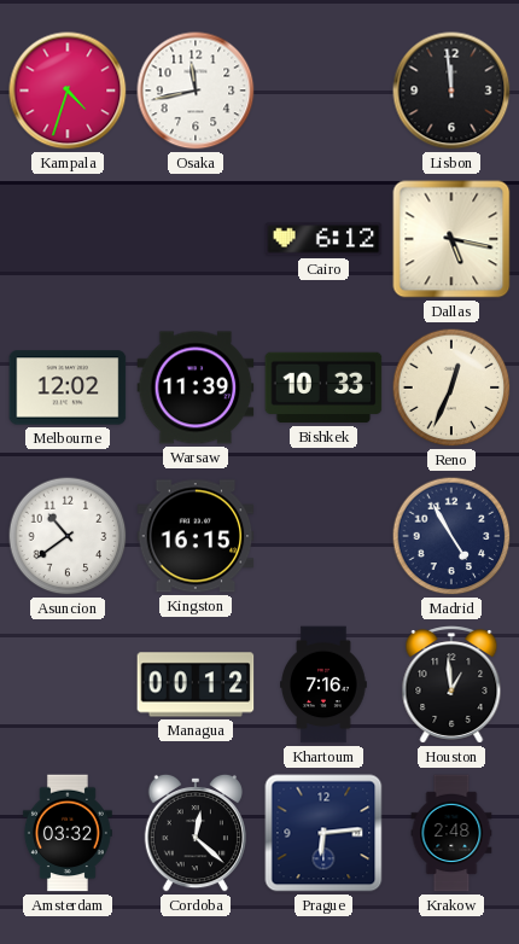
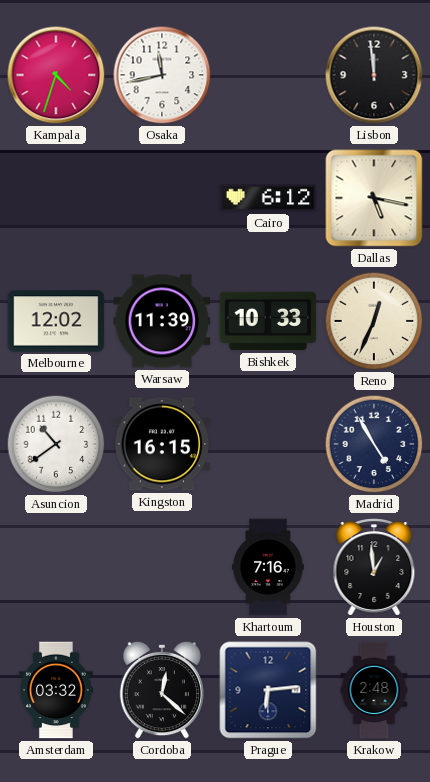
Managua: 00:12 -> none
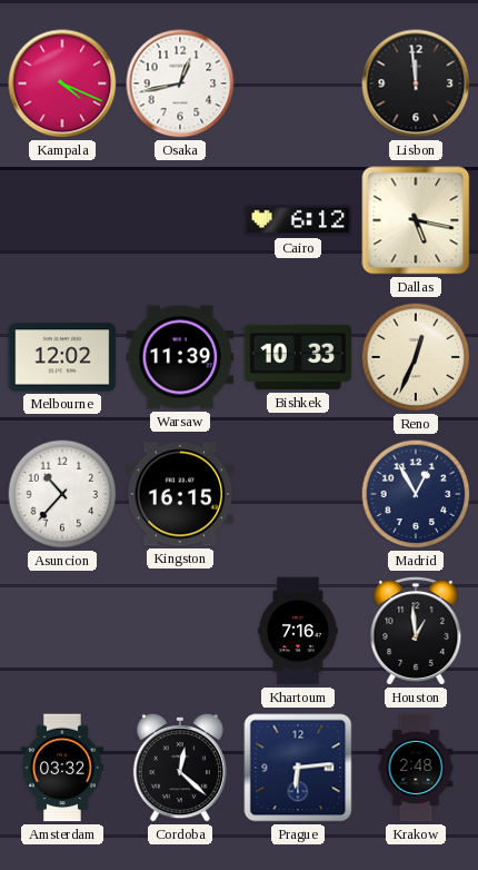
Kampala: 4:33 -> 4:19
Osaka: 11:43 -> 12:43
Asuncion: 10:39 -> 10:37
Madrid: 4:55 -> 12:55
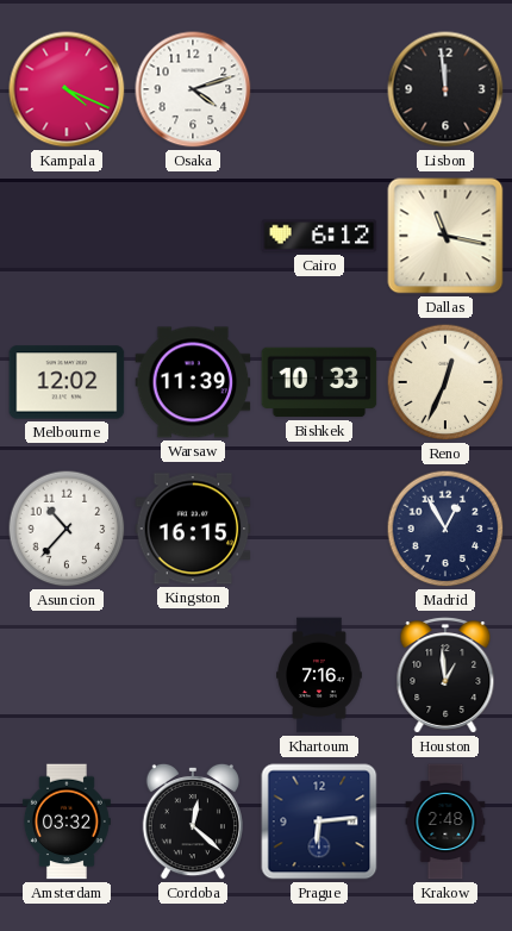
Osaka: 12:43 -> 4:12
Dallas: 5:17 -> 11:17
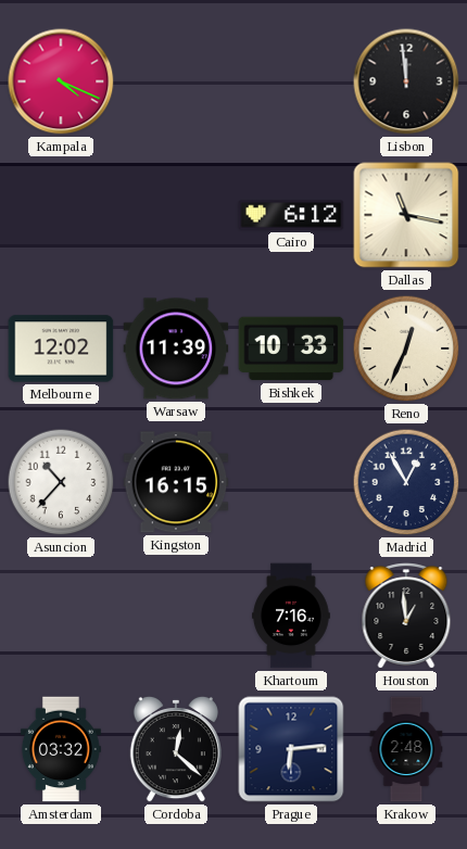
Osaka: 4:12 -> none
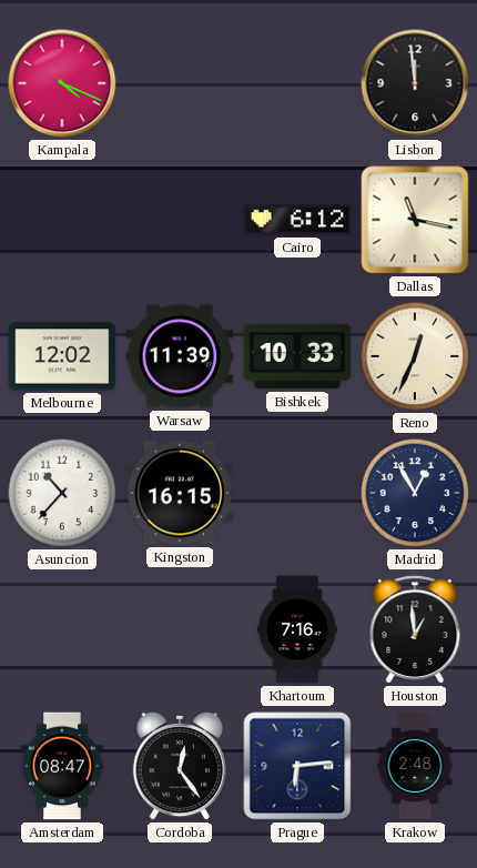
Amsterdam: 03:32 -> 08:47
Cordoba: 12:22 -> 12:24
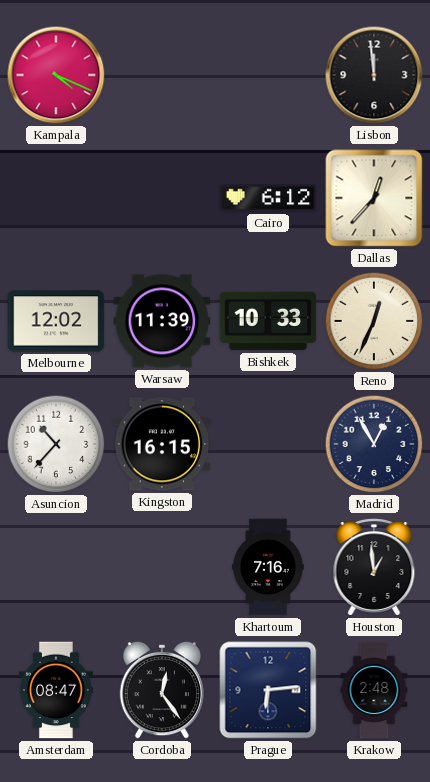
Dallas: 11:17 -> 12:37
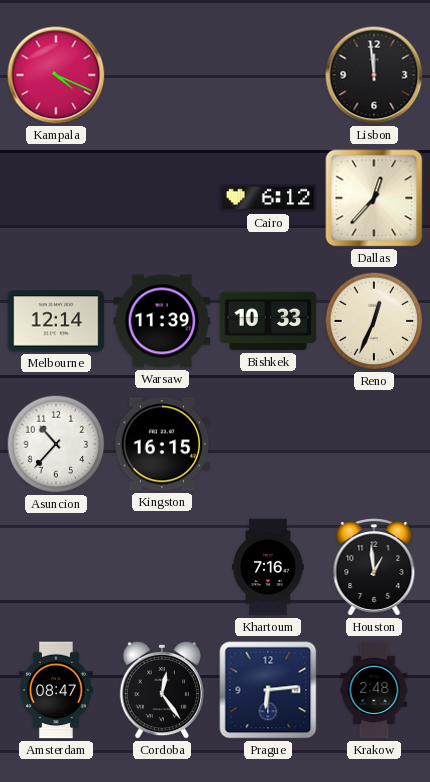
Melbourne: 12:02 -> 12:14
Madrid: 12:55 -> none
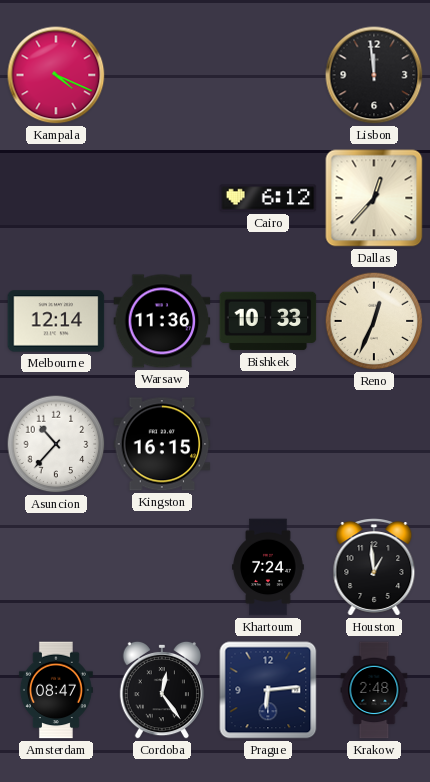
Warsaw: 11:39 -> 11:36
Khartoum: 7:16 -> 7:24
